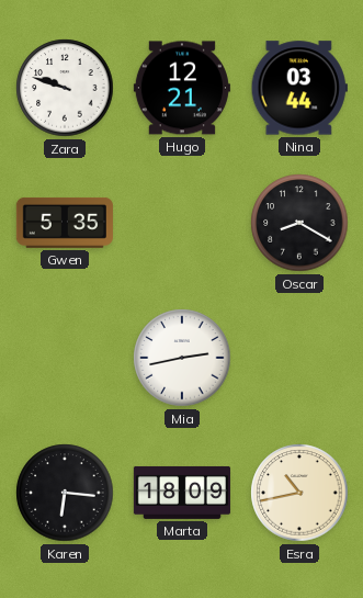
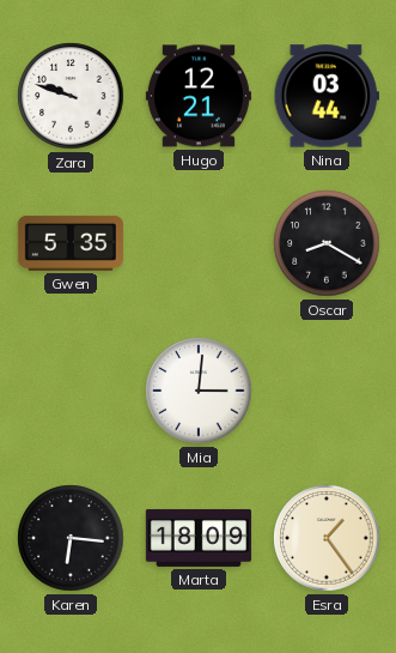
Mia: 2:43 -> 3:01
Esra: 10:43 -> 1:24
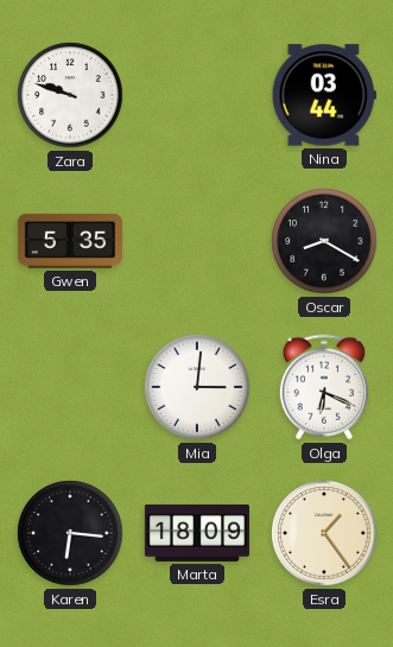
Hugo: 12:21 -> none
Olga: none -> 6:19
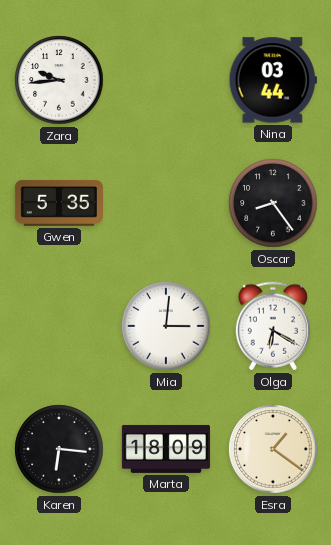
Zara: 9:48 -> 9:44
Oscar: 8:20 -> 8:24
Olga: 6:19 -> 6:20
Esra: 1:24 -> 1:21
